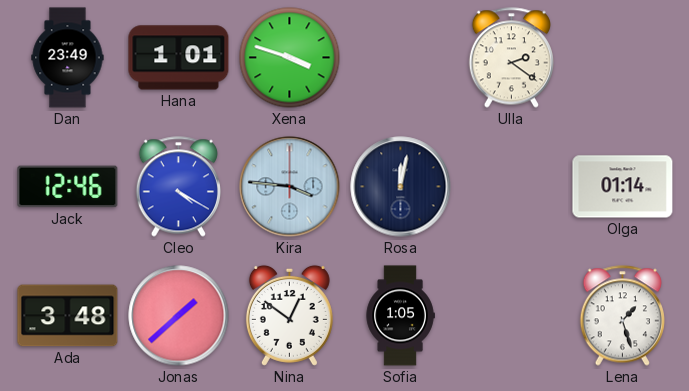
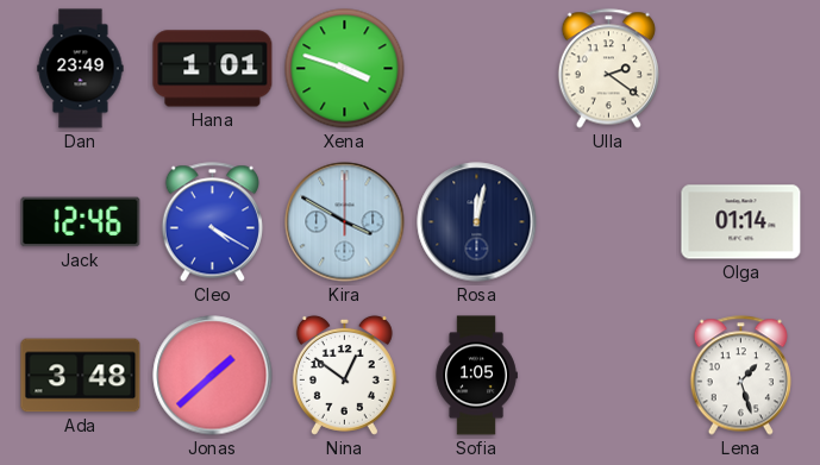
Kira: 3:46 -> 3:50
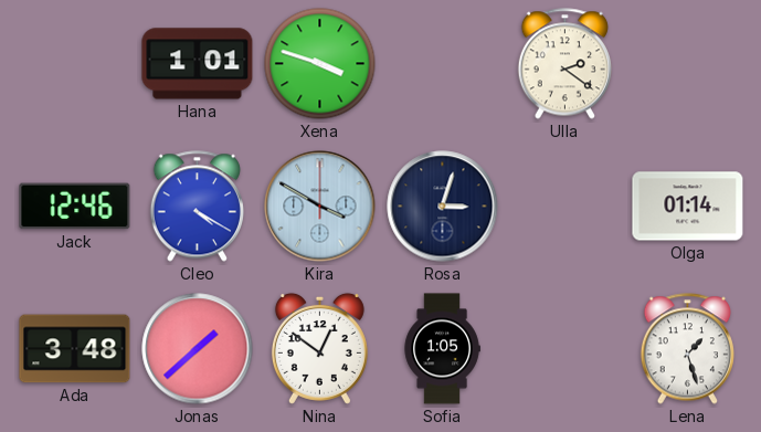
Dan: 23:49 -> none
Rosa: 12:02 -> 3:03
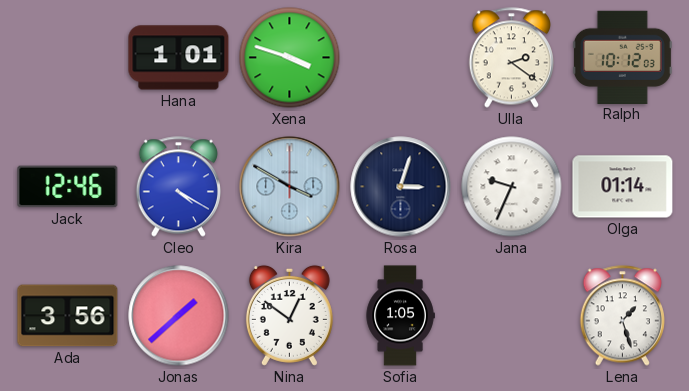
Ralph: none -> 10:12
Jana: none -> 9:34
Ada: 3:48 -> 3:56
